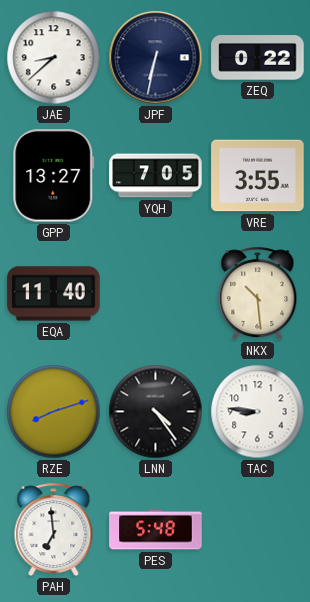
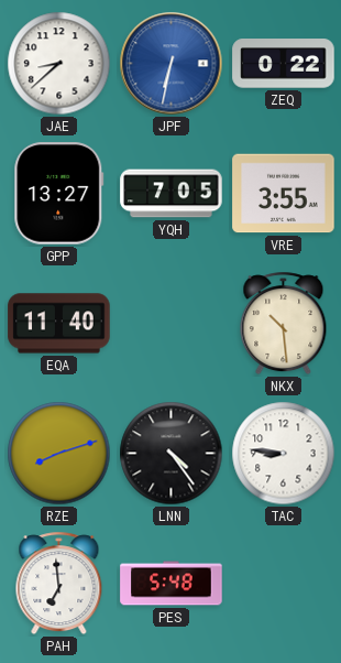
JPF dial: navy -> blue
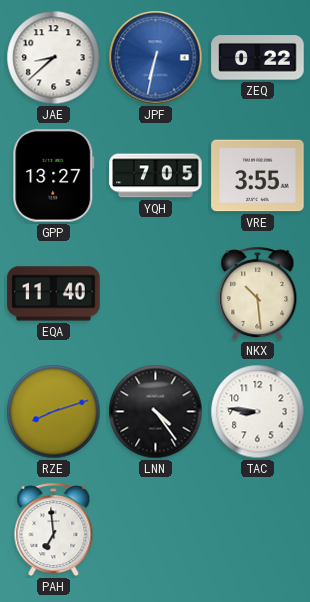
PES: 5:48 -> none
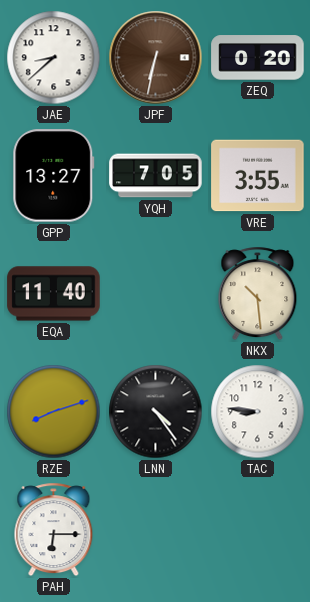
JPF dial: blue -> brown
ZEQ: 0:22 -> 0:20
PAH: 6:59 -> 6:15
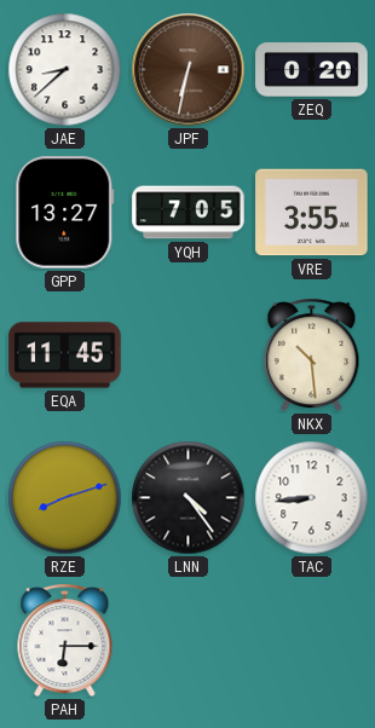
EQA: 11:40 -> 11:45
TAC: 8:46 -> 8:44
